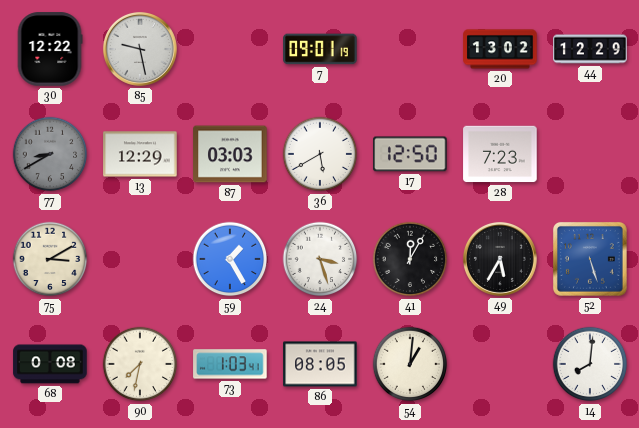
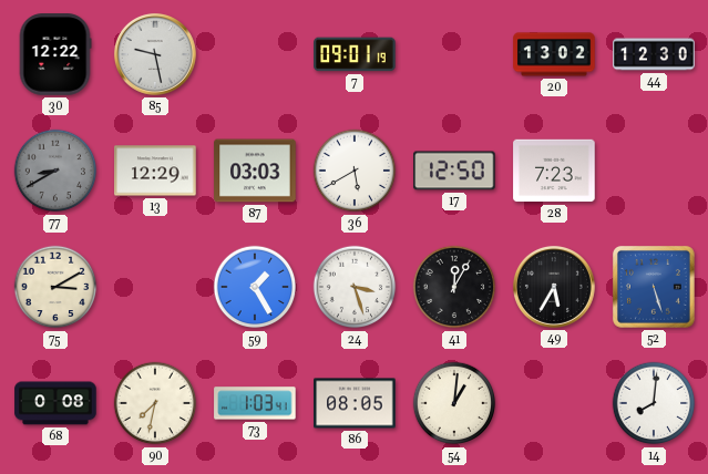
44: 12:29 -> 12:30
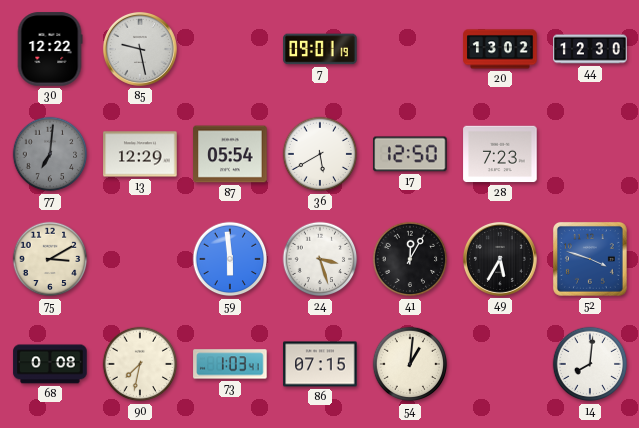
77: 8:40 -> 7:01
87: 03:03 -> 05:54
59: 1:25 -> 5:59
52: 5:27 -> 3:48
86: 08:05 -> 07:15
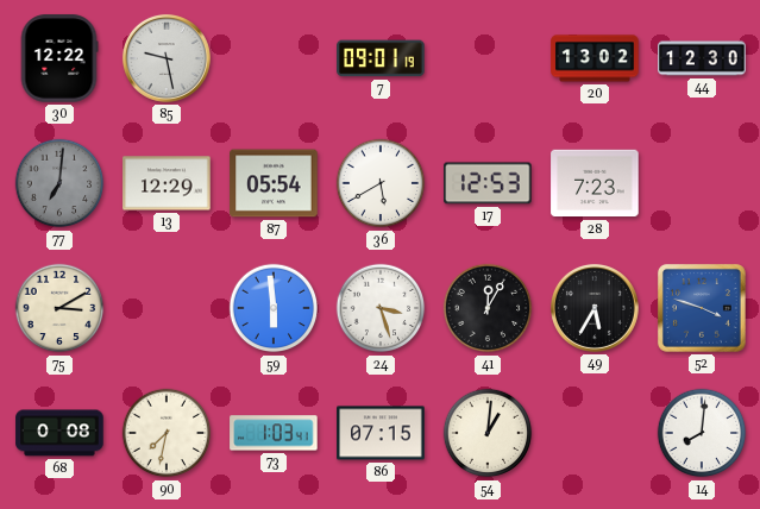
17: 12:50 -> 12:53
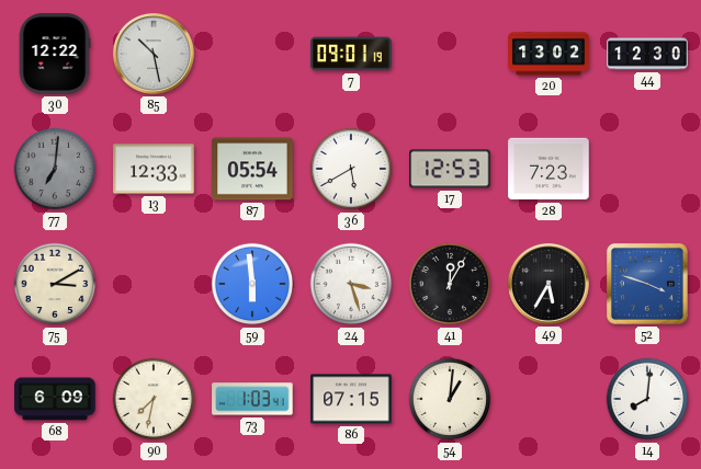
85: 9:28 -> 10:28
13: 12:29 -> 12:33
68: 0:08 -> 6:09
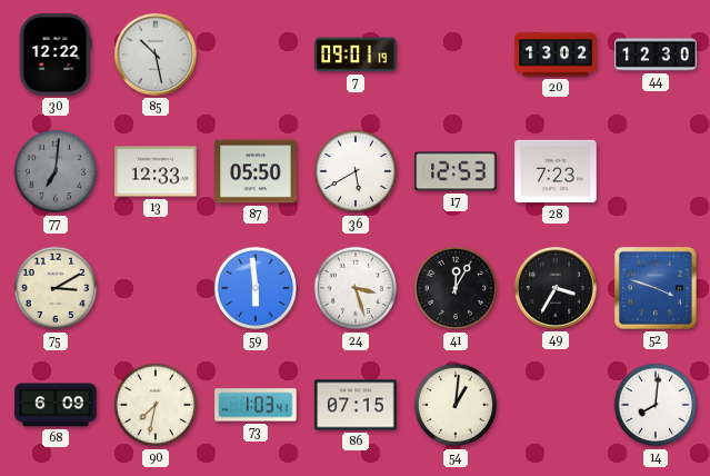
87: 05:54 -> 05:50
49: 5:35 -> 3:35
